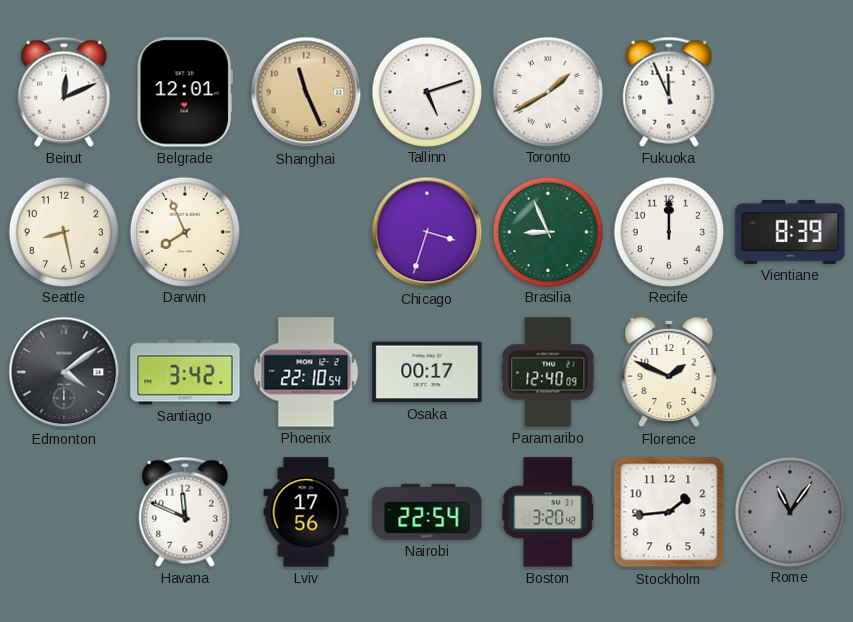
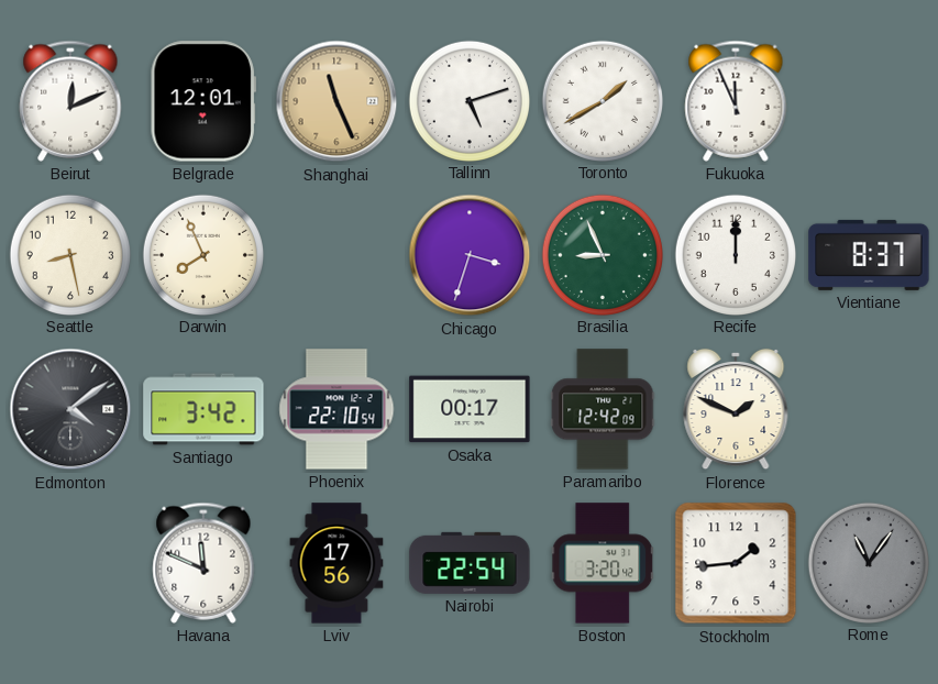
Vientiane: 8:39 -> 8:37
Paramaribo: 12:40 -> 12:42
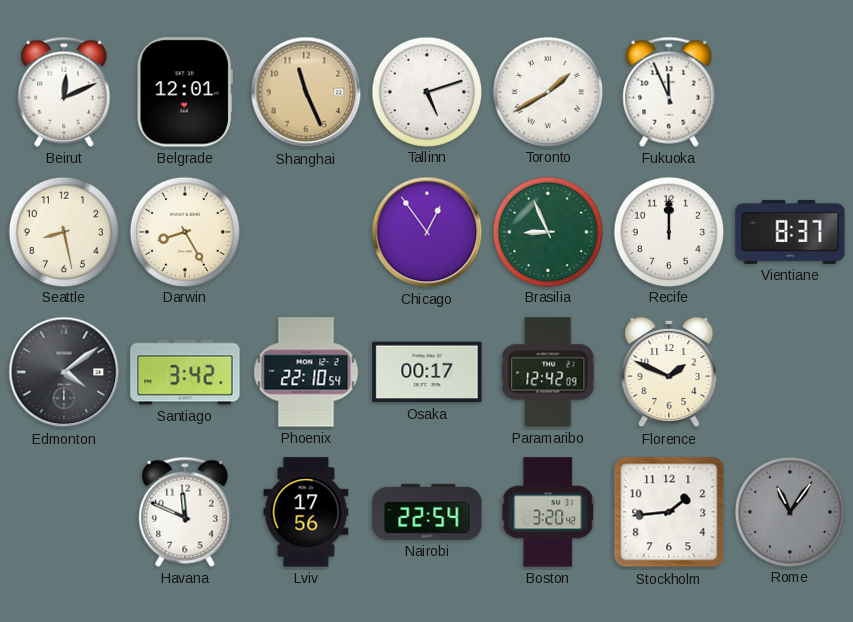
Darwin: 7:56 -> 8:25
Chicago: 3:33 -> 12:54
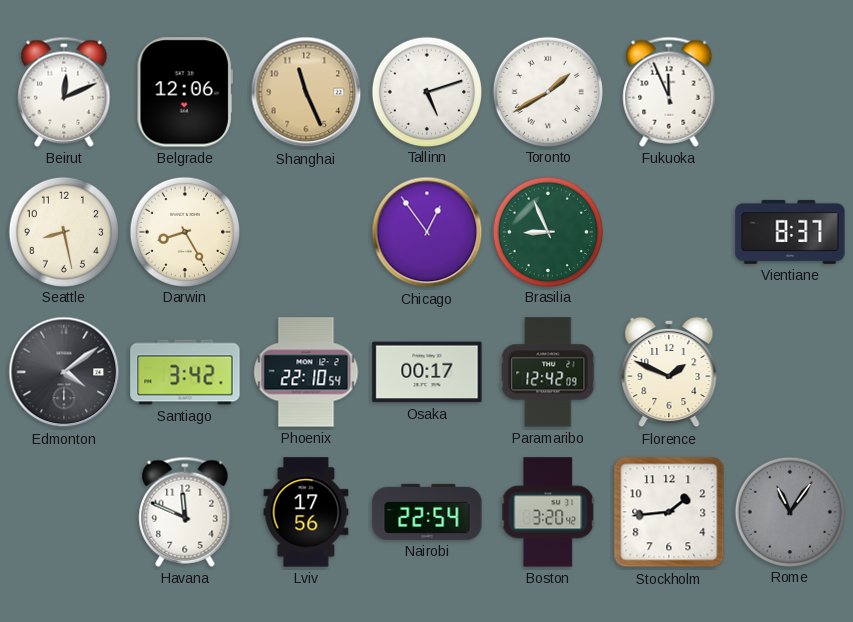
Belgrade: 12:01 -> 12:06
Recife: 12:00 -> none
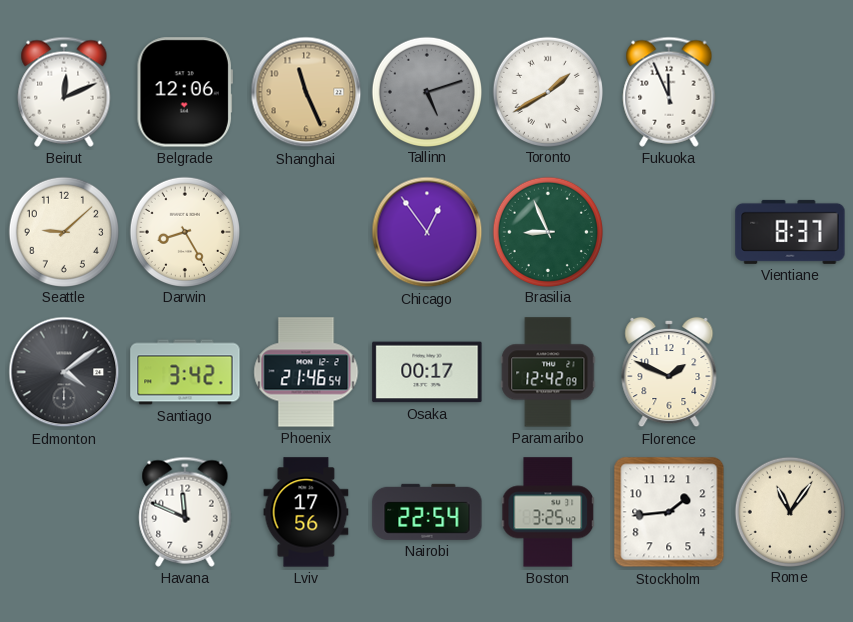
Tallinn dial: white -> grey
Seattle: 8:28 -> 9:08
Phoenix: 22:10 -> 21:46
Boston: 3:20 -> 3:25
Rome dial: grey -> cream
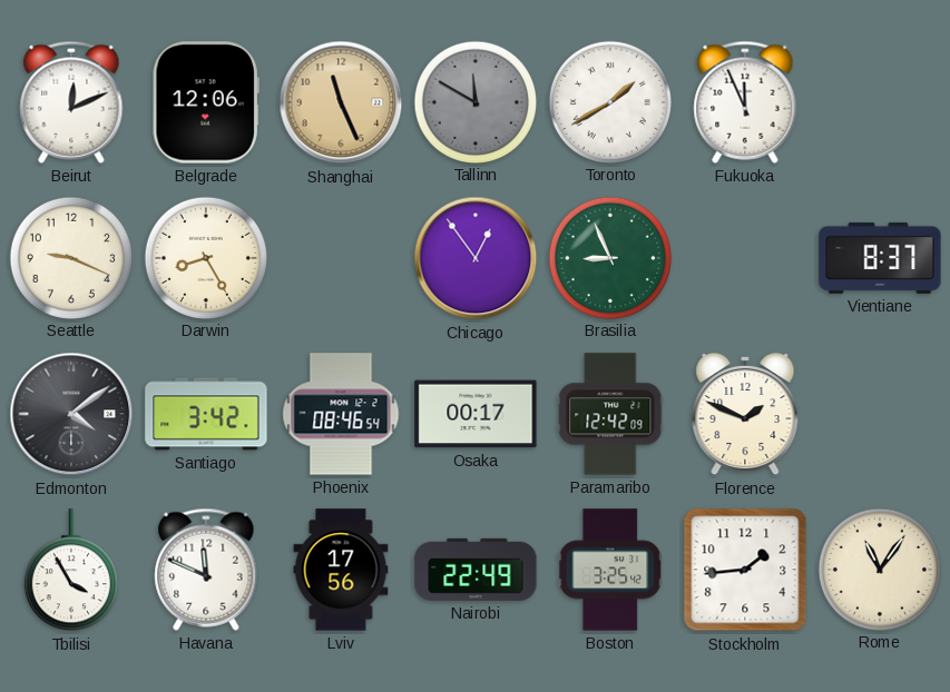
Tallinn: 5:12 -> 11:50
Seattle: 9:08 -> 9:19
Phoenix: 21:46 -> 08:46
Tbilisi: none -> 3:55
Nairobi: 22:54 -> 22:49
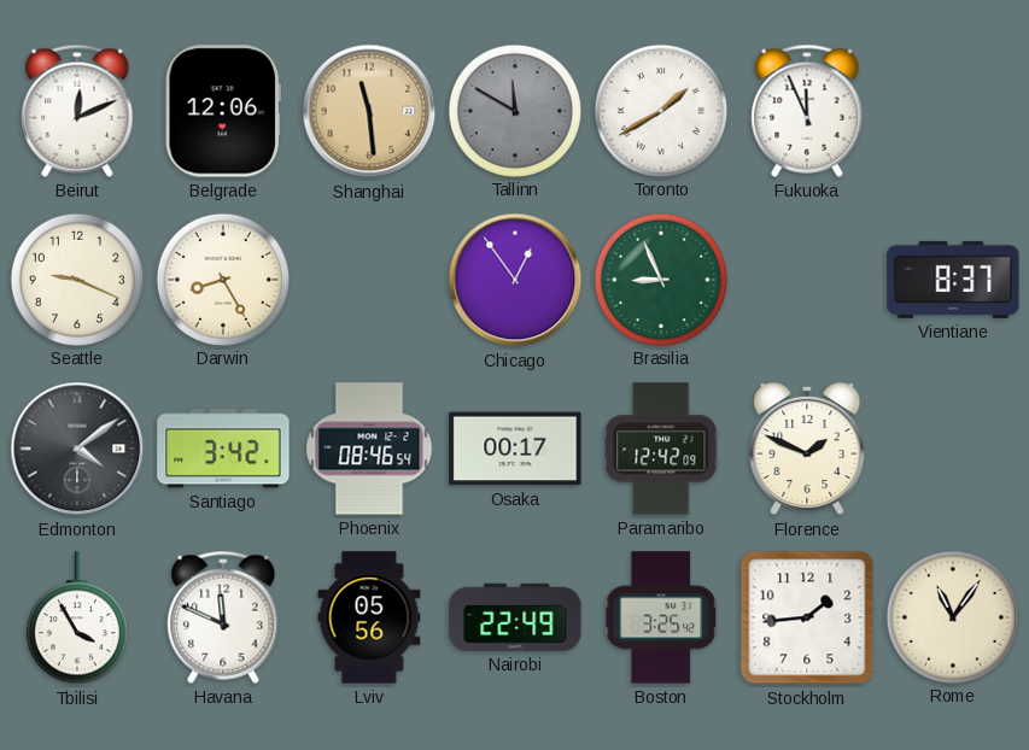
Shanghai: 11:26 -> 11:29
Lviv: 17:56 -> 05:56
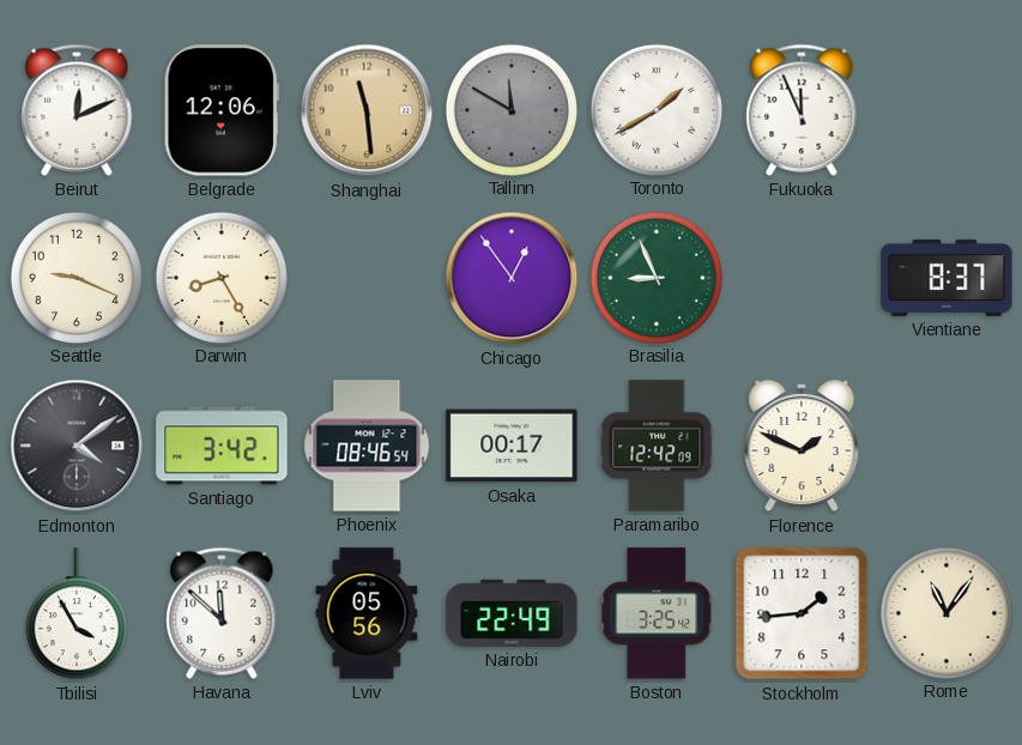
Havana: 11:49 -> 11:52
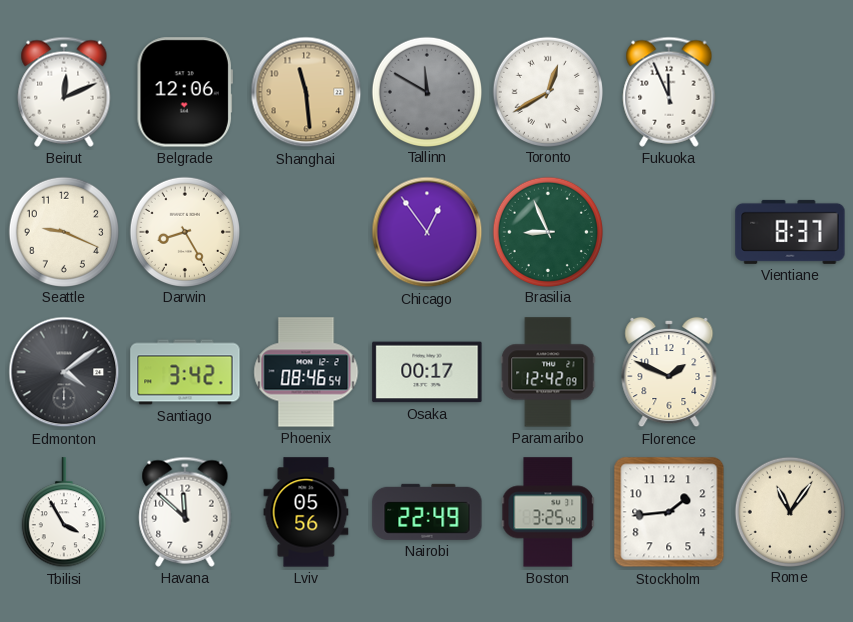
Toronto: 1:40 -> 12:40
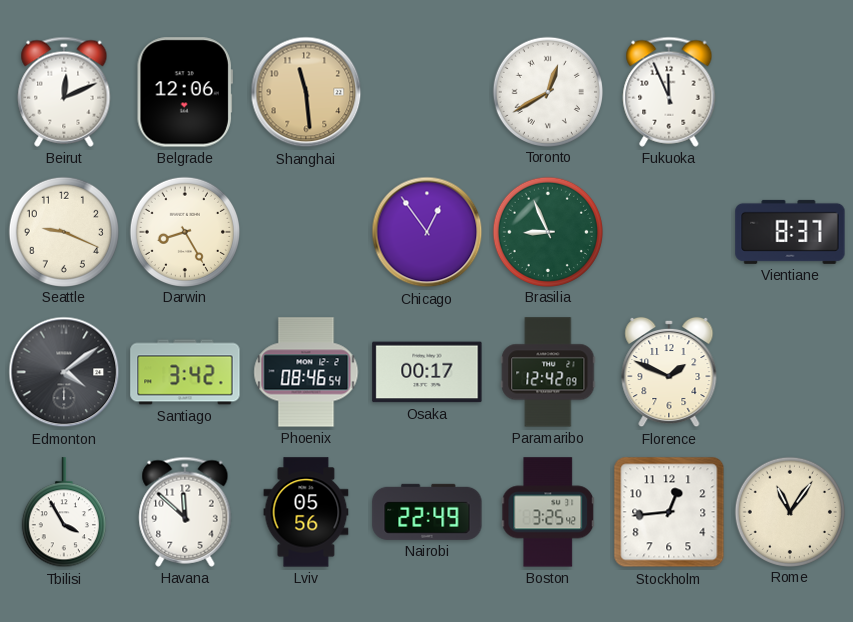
Tallinn: 11:50 -> none
Stockholm: 1:44 -> 12:44
